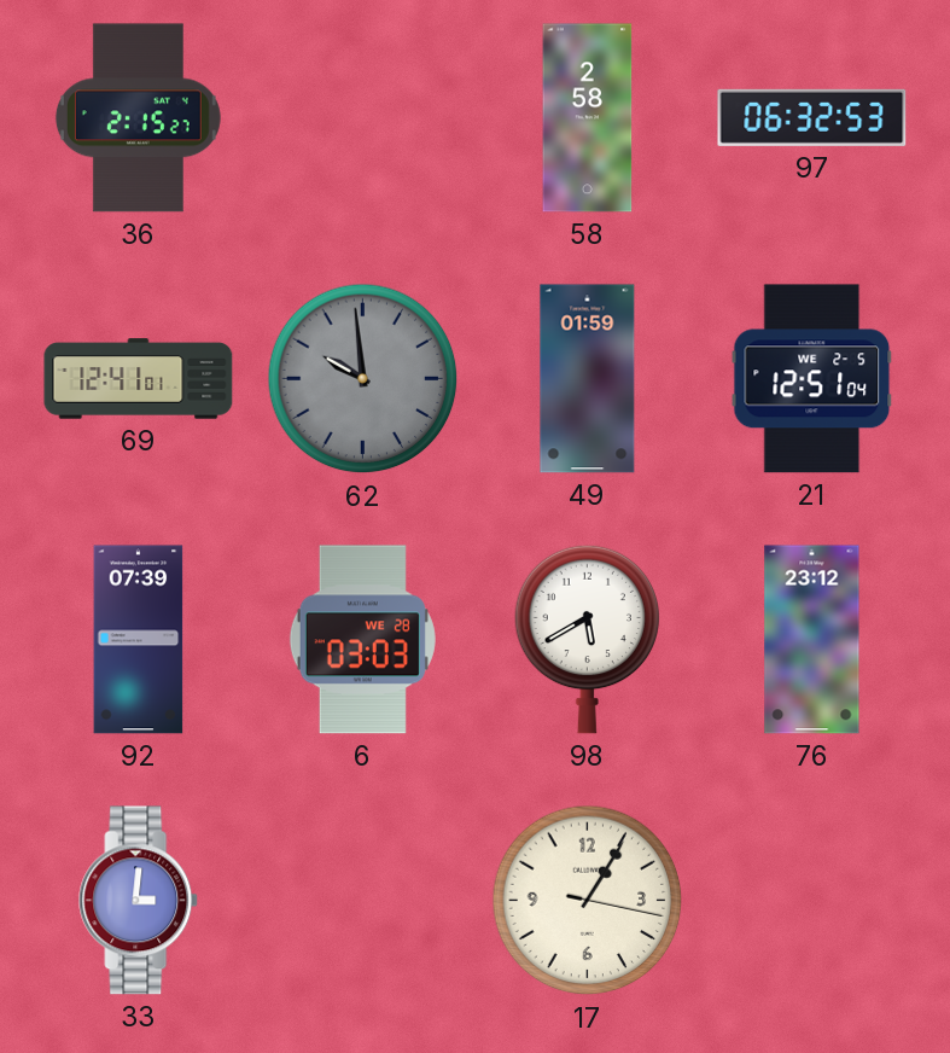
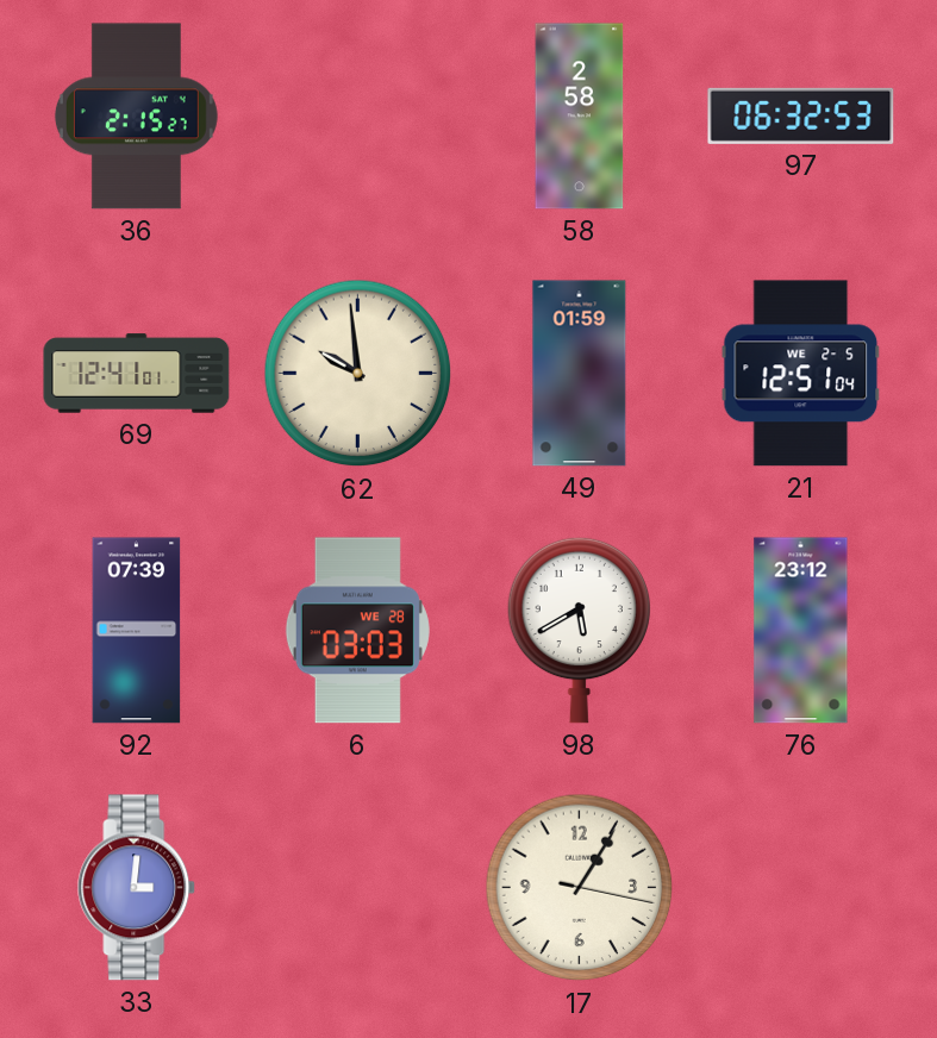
62 dial: grey -> cream
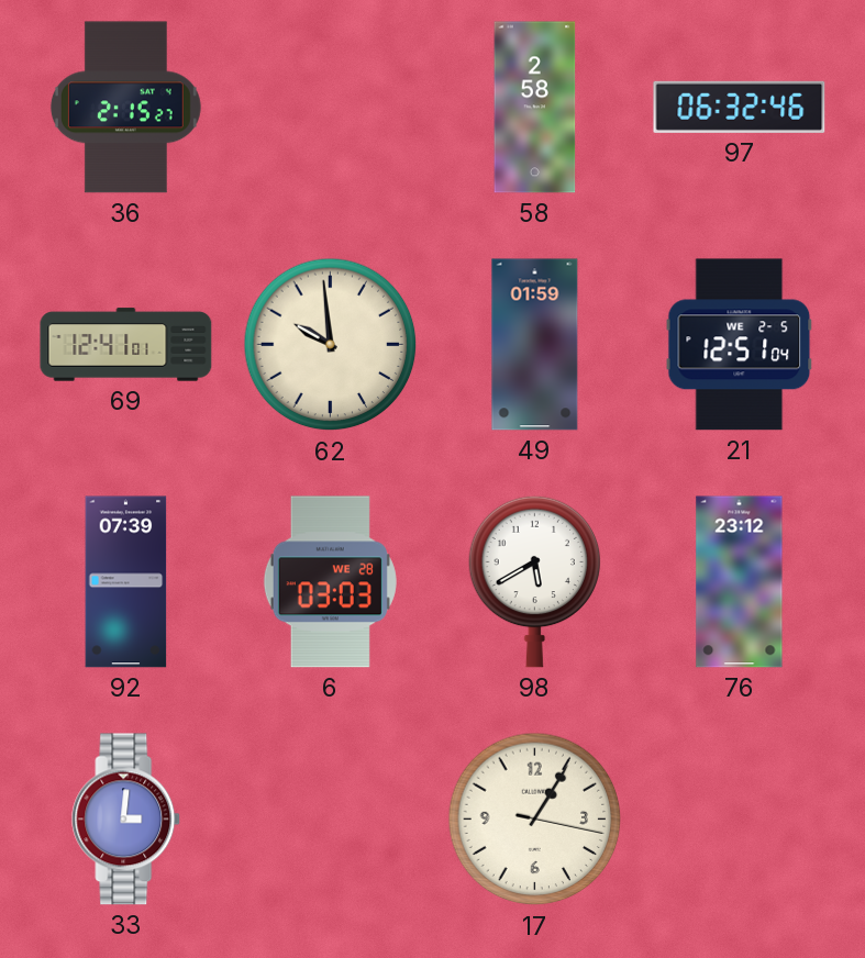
97: 06:32:53 -> 06:32:46
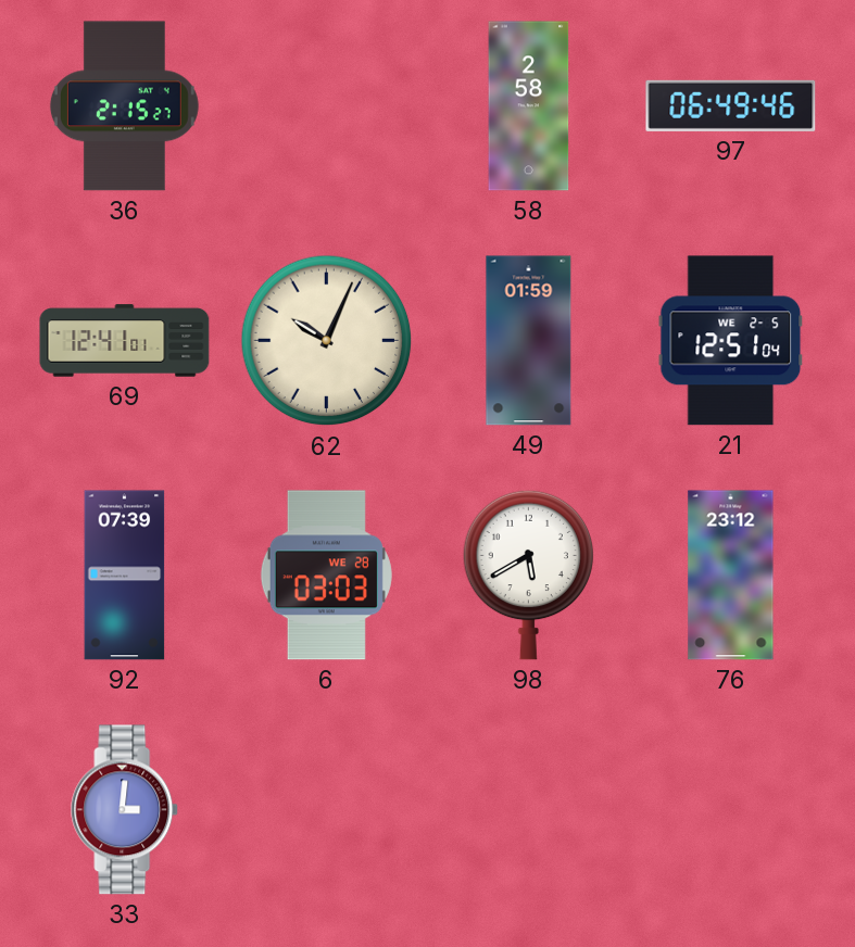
97: 06:32 -> 06:49
62: 9:59 -> 10:04
17: 1:05 -> none
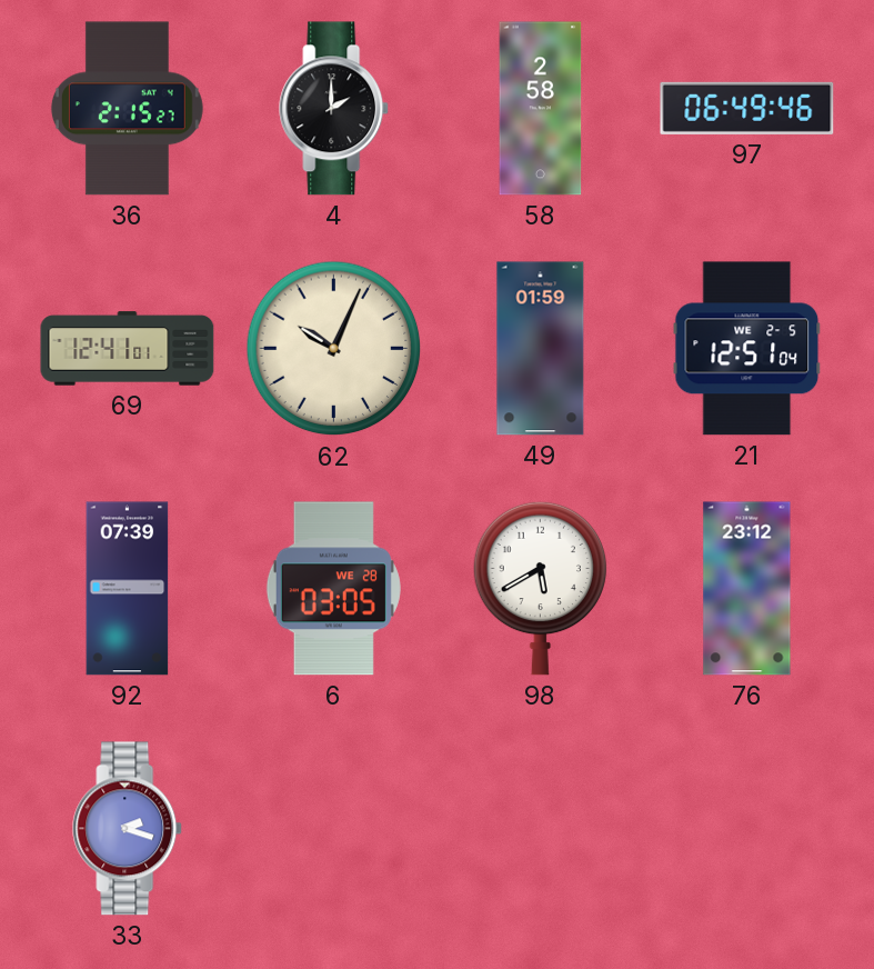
4: none -> 2:00
6: 03:03 -> 03:05
33: 3:01 -> 2:18
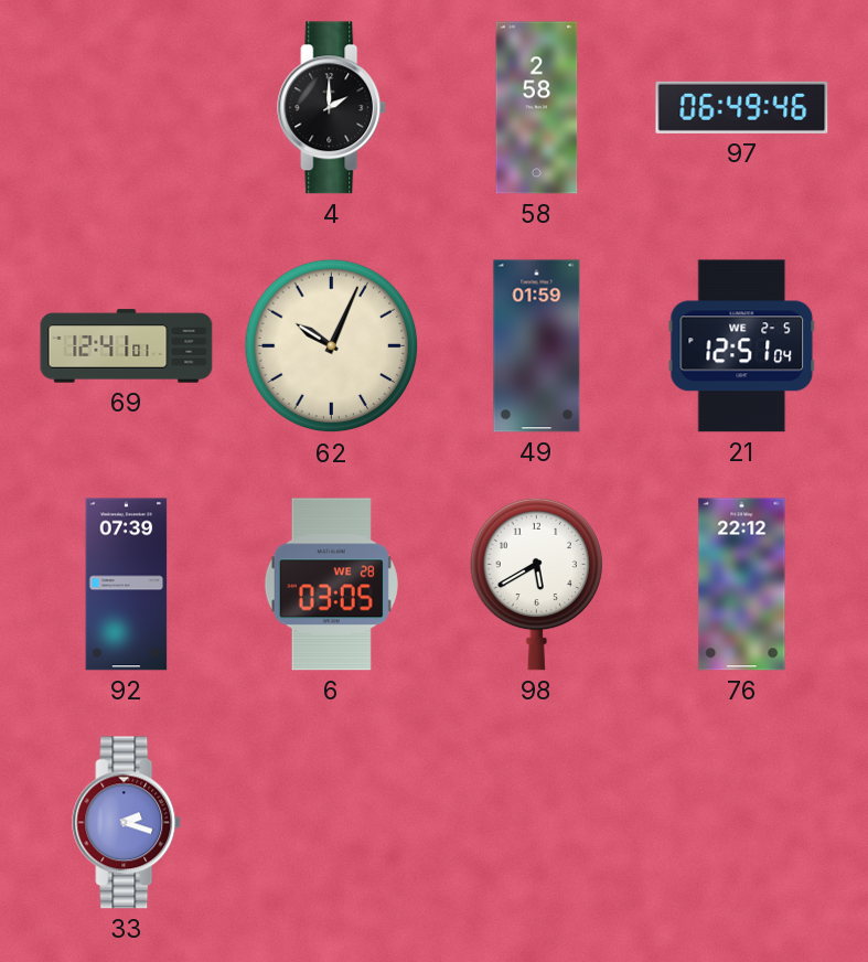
36: 2:15 -> none
76: 23:12 -> 22:12
